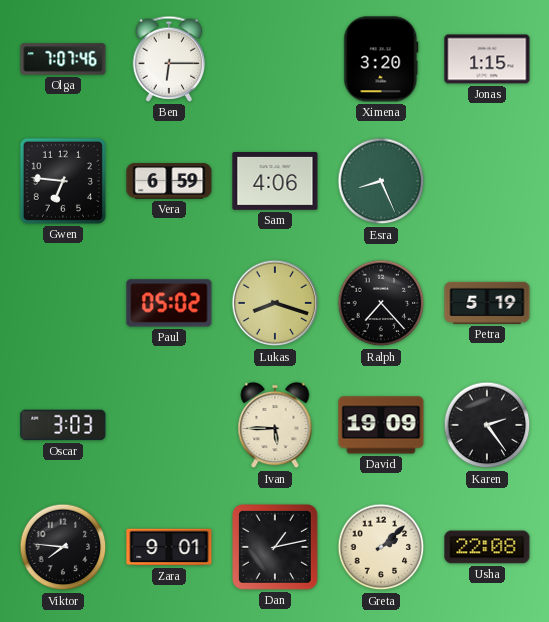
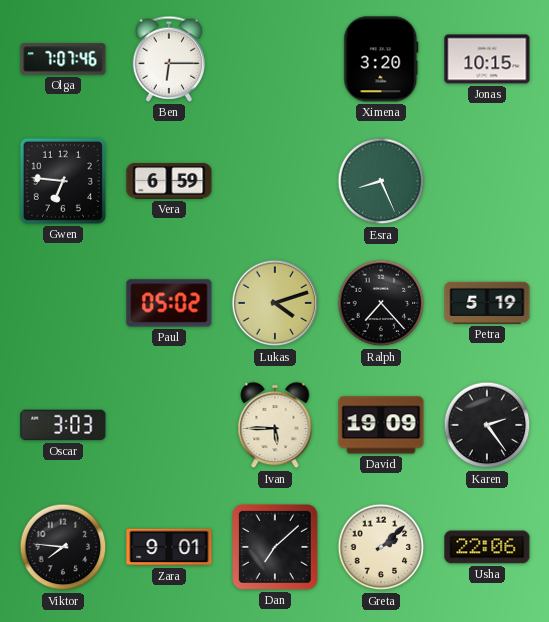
Jonas: 1:15 -> 10:15
Sam: 4:06 -> none
Lukas: 8:18 -> 4:12
Dan: 1:13 -> 7:08
Usha: 22:08 -> 22:06
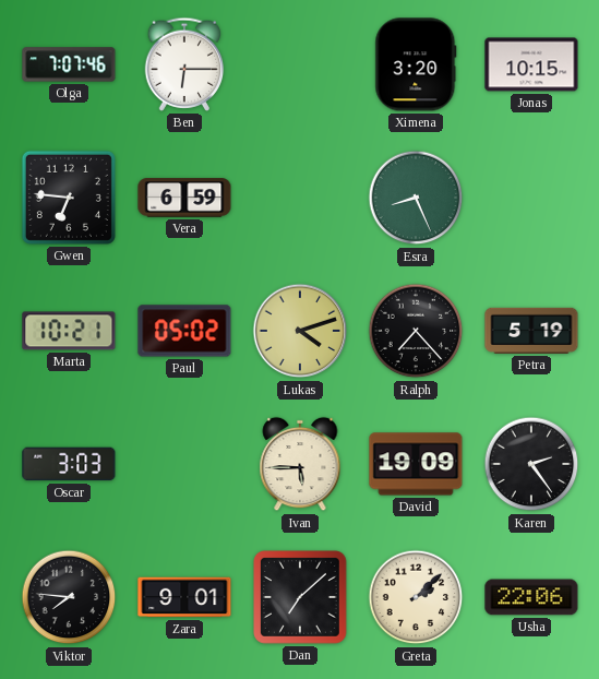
Marta: none -> 10:21
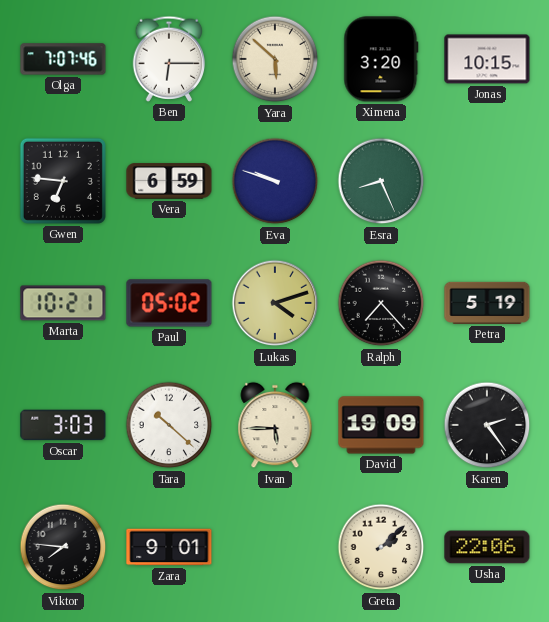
Yara: none -> 5:52
Eva: none -> 9:48
Tara: none -> 10:22
Dan: 7:08 -> none
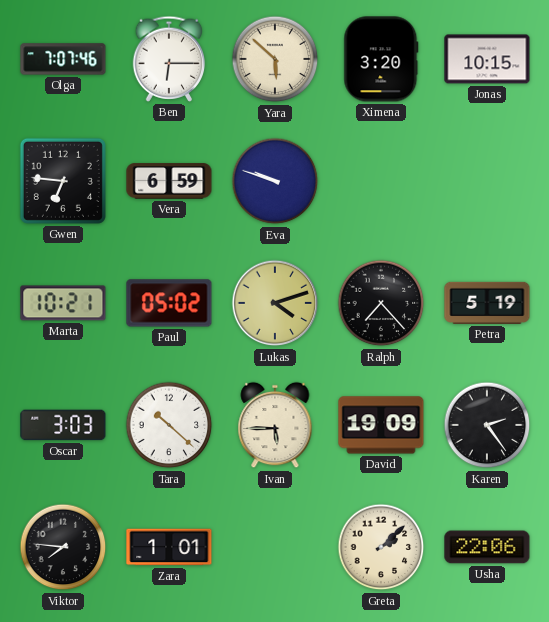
Esra: 8:26 -> none
Zara: 9:01 -> 1:01
